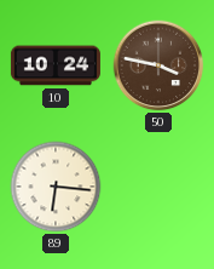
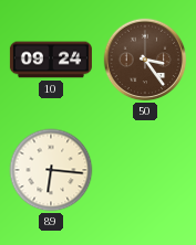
10: 10:24 -> 09:24
50: 3:47 -> 3:24
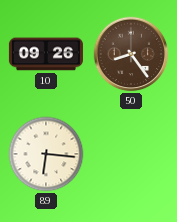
10: 09:24 -> 09:26
50: 3:24 -> 8:24
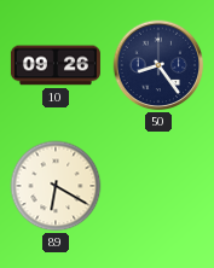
50 dial: brown -> navy
89: 6:16 -> 6:20
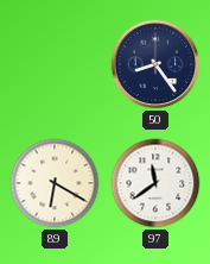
10: 09:26 -> none
97: none -> 11:39
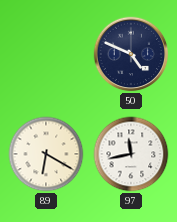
50: 8:24 -> 4:49
97: 11:39 -> 11:43
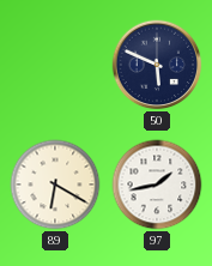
50: 4:49 -> 5:49
97: 11:43 -> 1:43
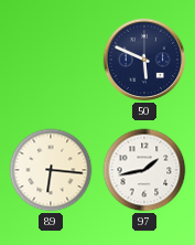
89: 6:20 -> 6:16
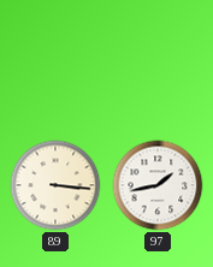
50: 5:49 -> none
89: 6:16 -> 3:16
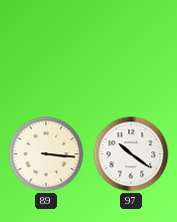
97: 1:43 -> 10:21
